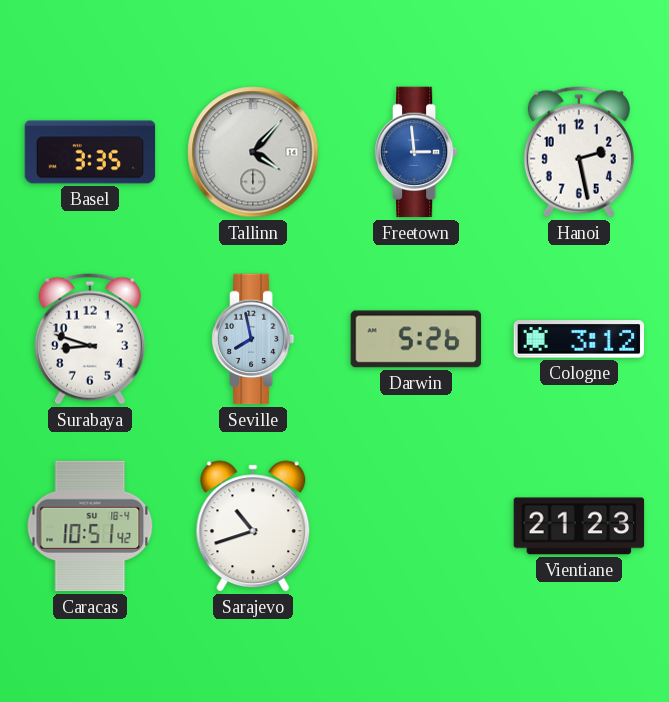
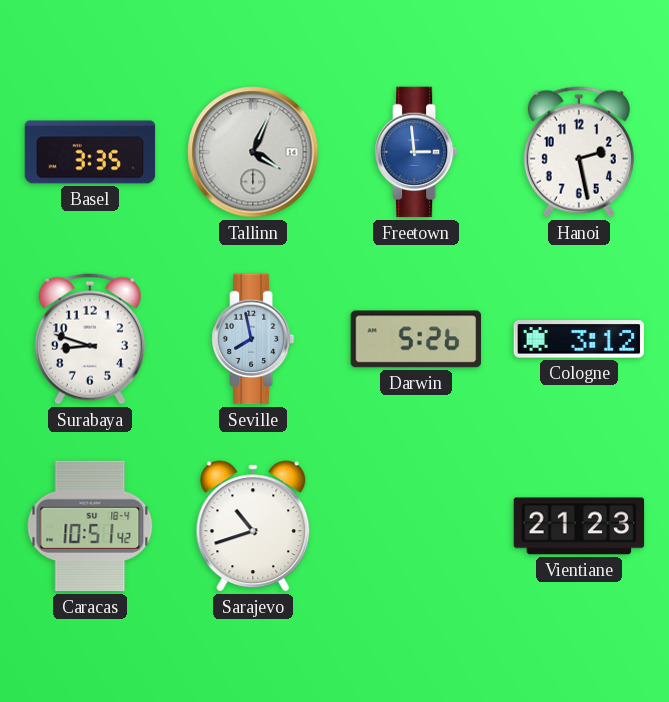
Tallinn: 4:07 -> 4:04
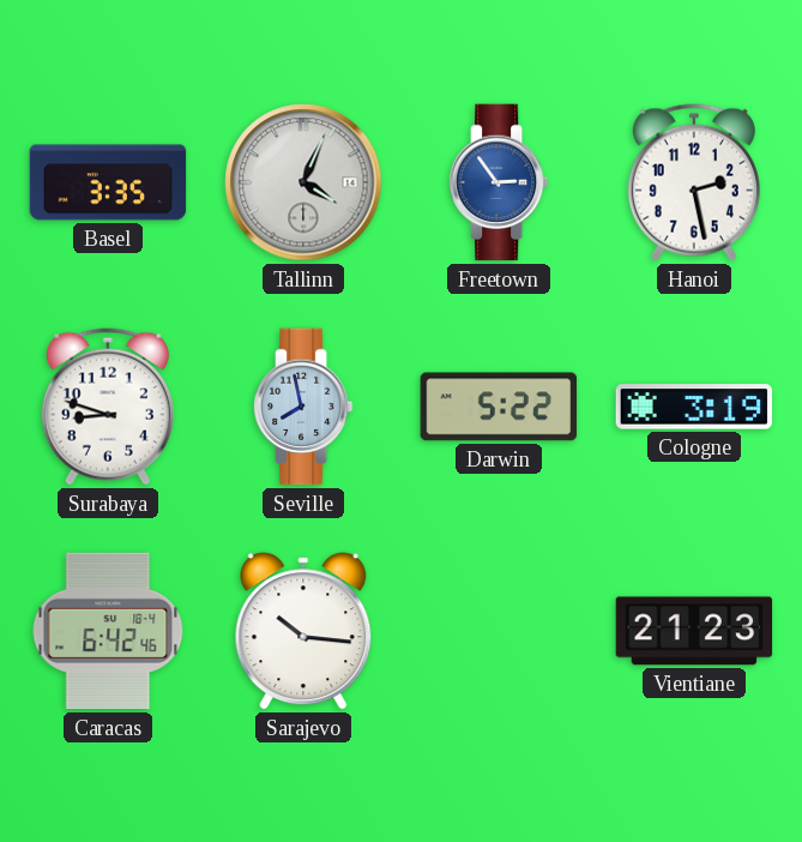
Freetown: 2:59 -> 2:54
Darwin: 5:26 -> 5:22
Cologne: 3:12 -> 3:19
Caracas: 10:51 -> 6:42
Sarajevo: 10:42 -> 10:16
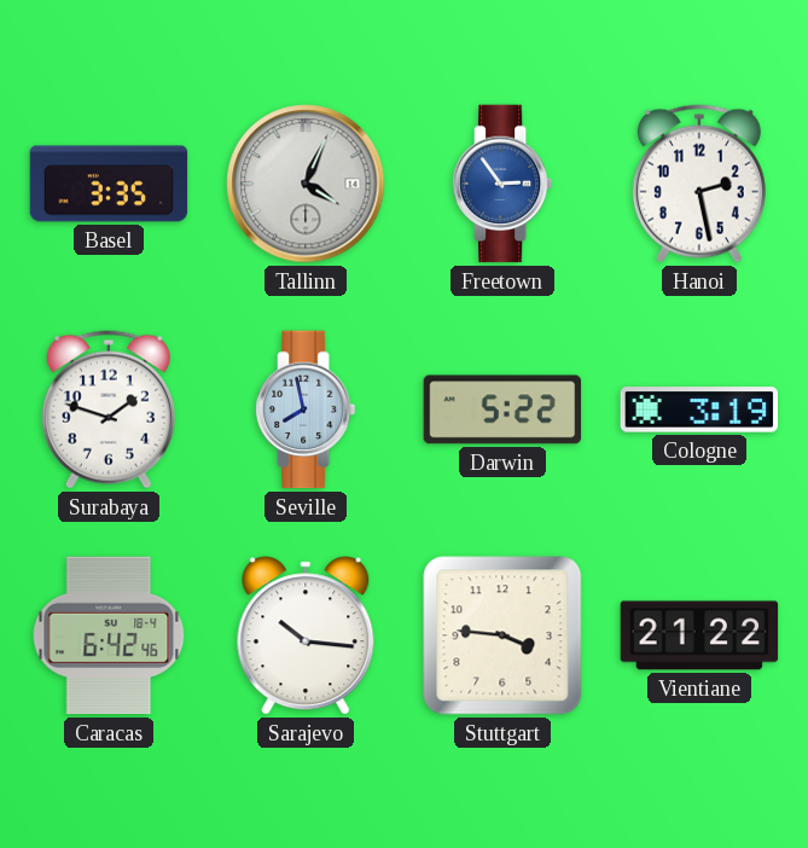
Surabaya: 8:48 -> 1:48
Stuttgart: none -> 3:46
Vientiane: 21:23 -> 21:22
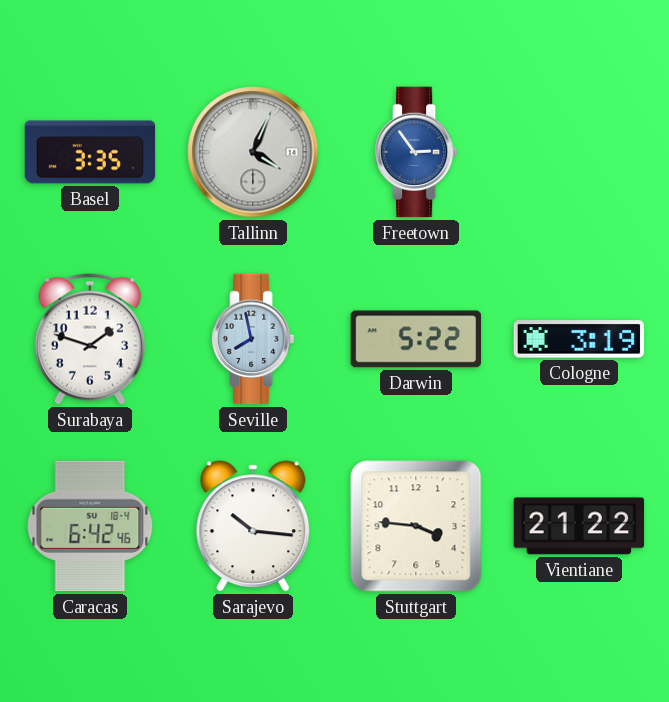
Hanoi: 2:28 -> none
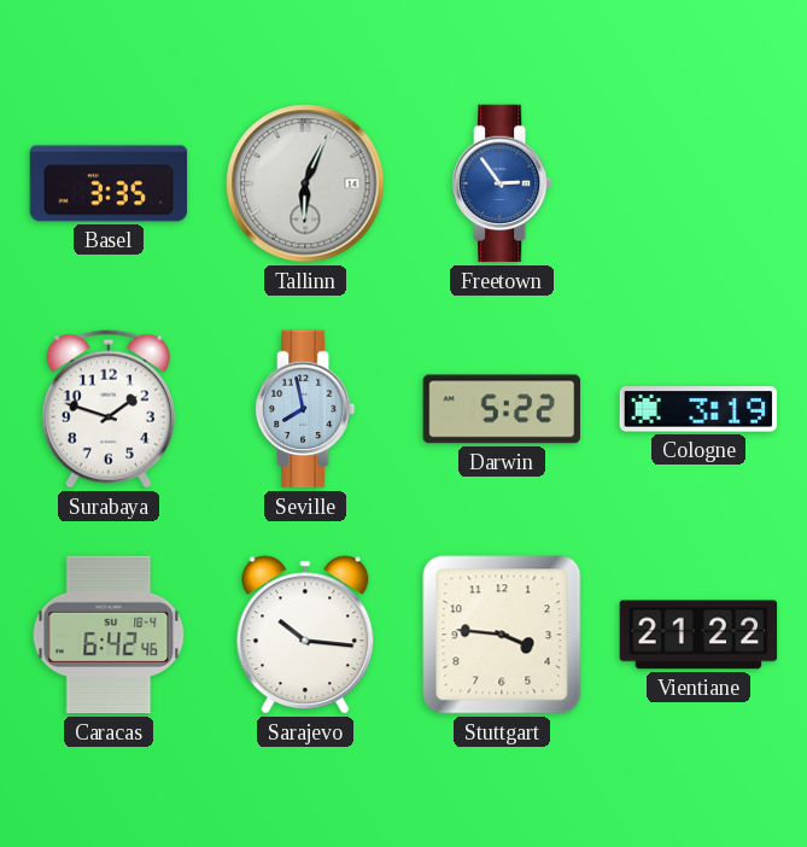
Tallinn: 4:04 -> 6:04
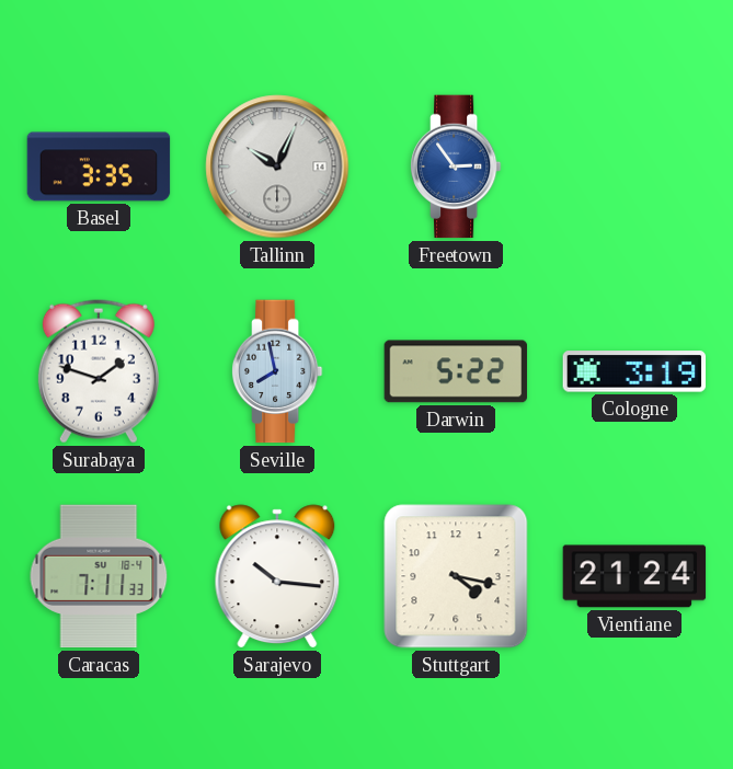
Tallinn: 6:04 -> 10:04
Caracas: 6:42 -> 7:11
Stuttgart: 3:46 -> 4:17
Vientiane: 21:22 -> 21:24
